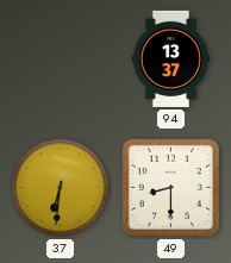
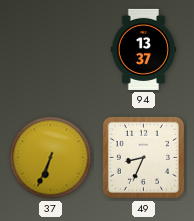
37: 6:31 -> 6:34
49: 8:30 -> 8:34
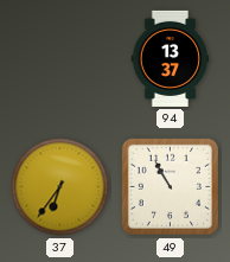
37: 6:34 -> 6:36
49: 8:34 -> 10:55
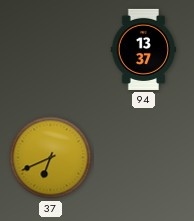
37: 6:36 -> 6:41
49: 10:55 -> none
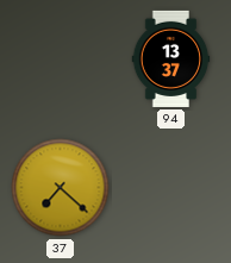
37: 6:41 -> 7:22
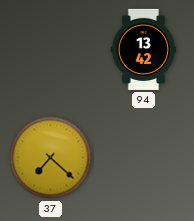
94: 13:37 -> 13:42
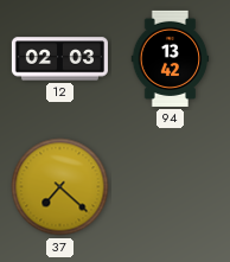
12: none -> 02:03
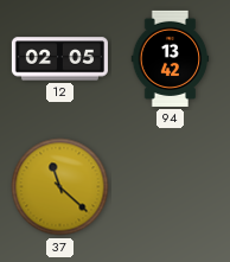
12: 02:03 -> 02:05
37: 7:22 -> 11:22
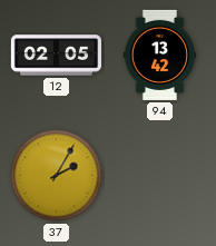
37: 11:22 -> 2:05
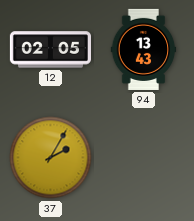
94: 13:42 -> 13:43
